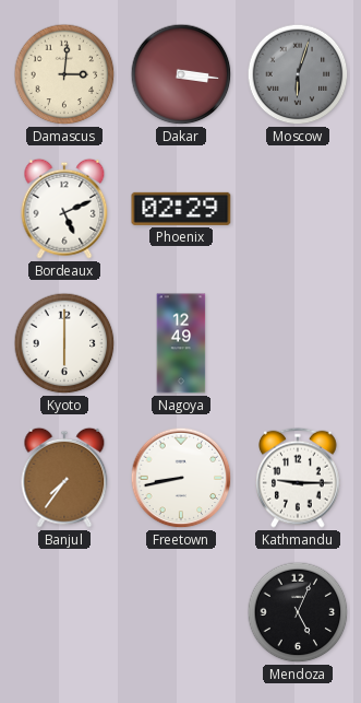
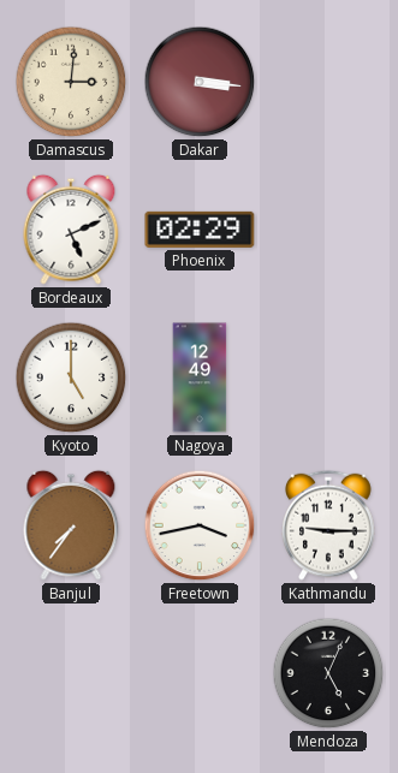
Moscow: 6:03 -> none
Kyoto: 6:00 -> 5:00
Freetown: 8:43 -> 3:43
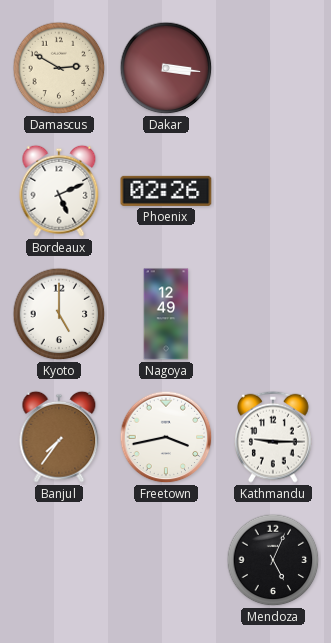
Damascus: 3:01 -> 2:50
Phoenix: 02:29 -> 02:26
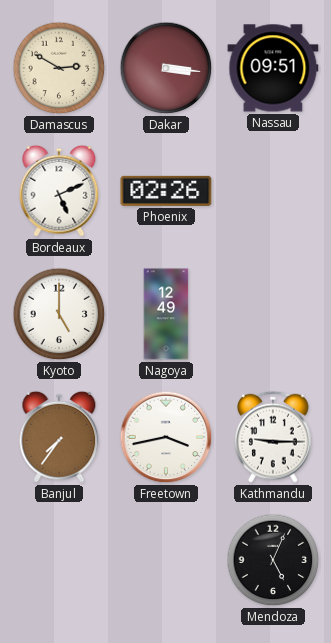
Nassau: none -> 09:51
